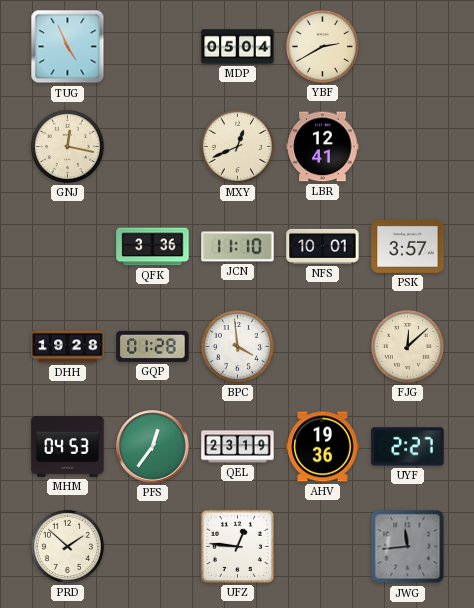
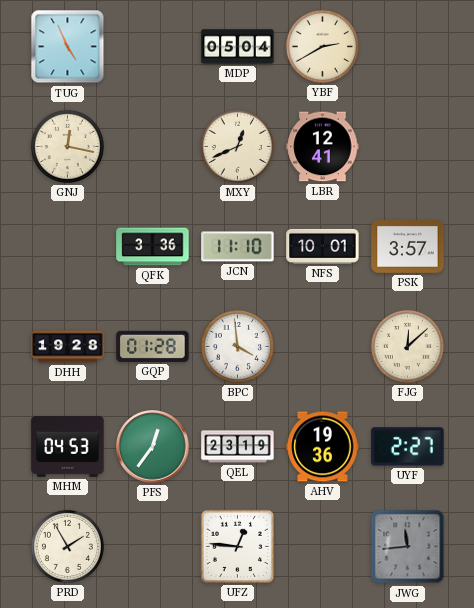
PRD: 1:52 -> 1:55
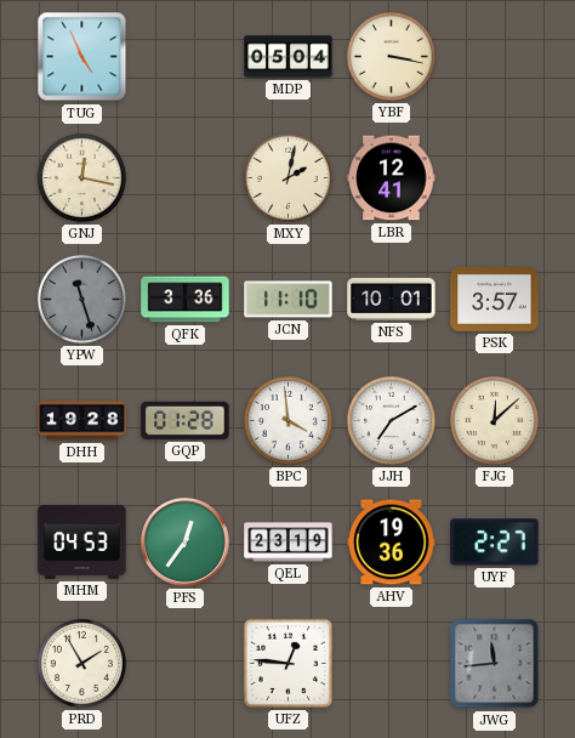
YBF: 2:40 -> 3:17
MXY: 12:41 -> 2:02
YPW: none -> 11:27
JJH: none -> 7:10
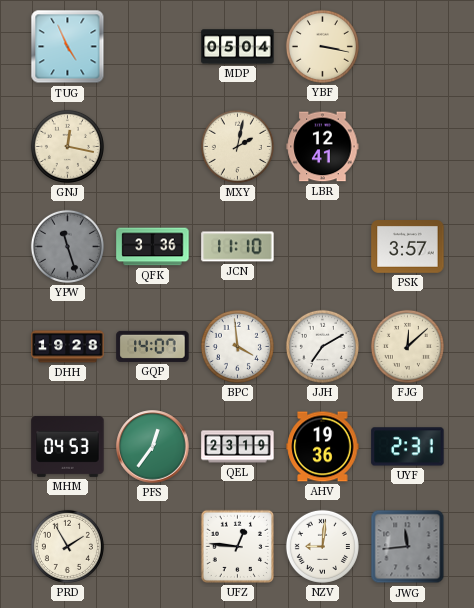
NFS: 10:01 -> none
GQP: 01:28 -> 14:07
UYF: 2:27 -> 2:31
NZV: none -> 9:01
